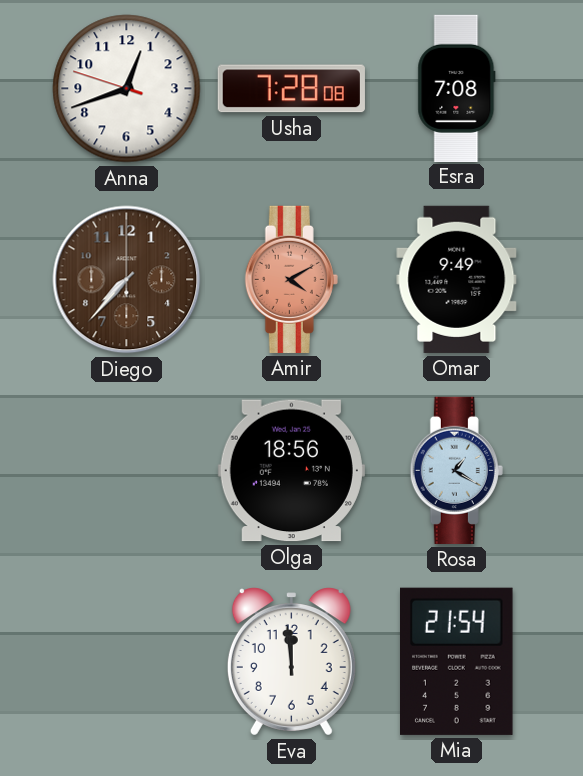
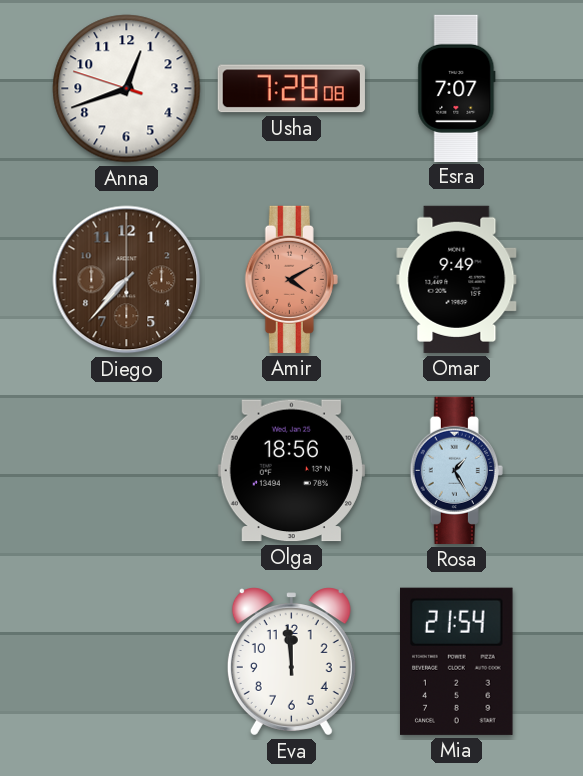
Esra: 7:08 -> 7:07
Rosa: 1:20 -> 1:25
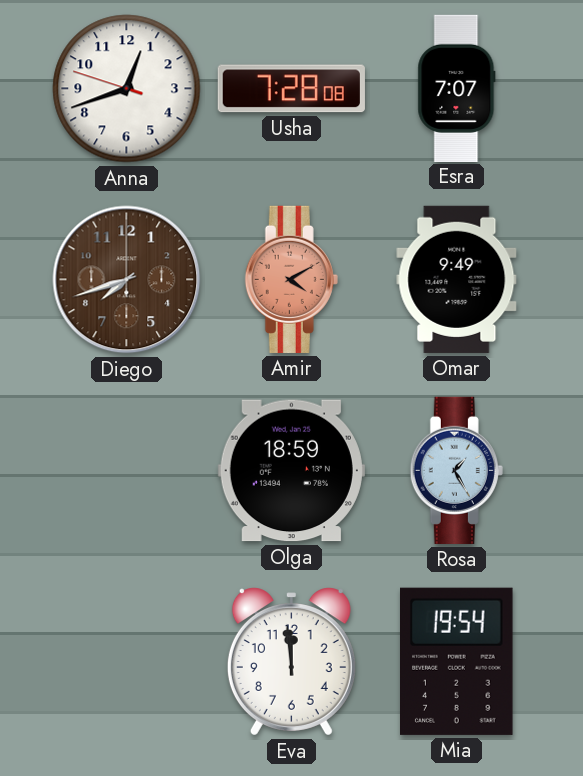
Diego: 7:37 -> 7:42
Olga: 18:56 -> 18:59
Mia: 21:54 -> 19:54
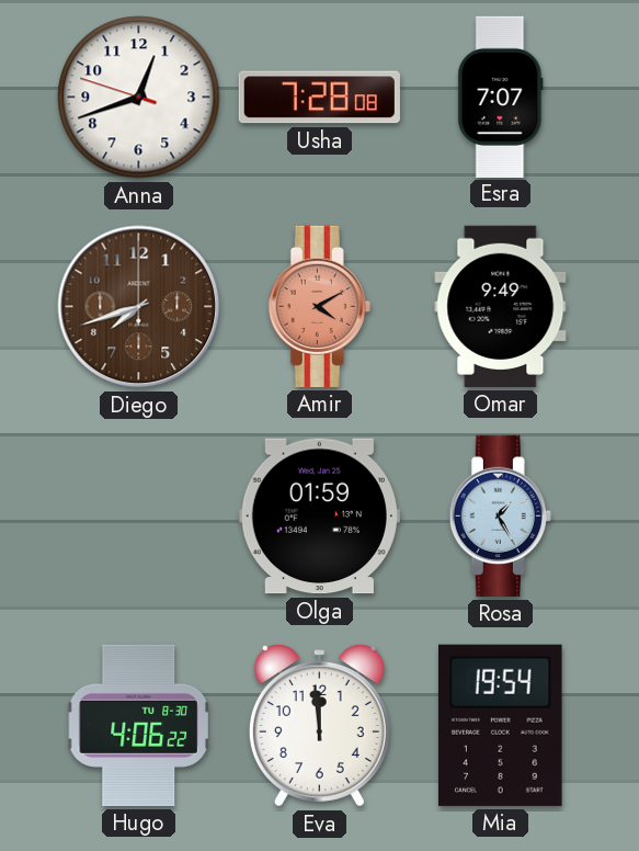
Olga: 18:59 -> 01:59
Hugo: none -> 4:06
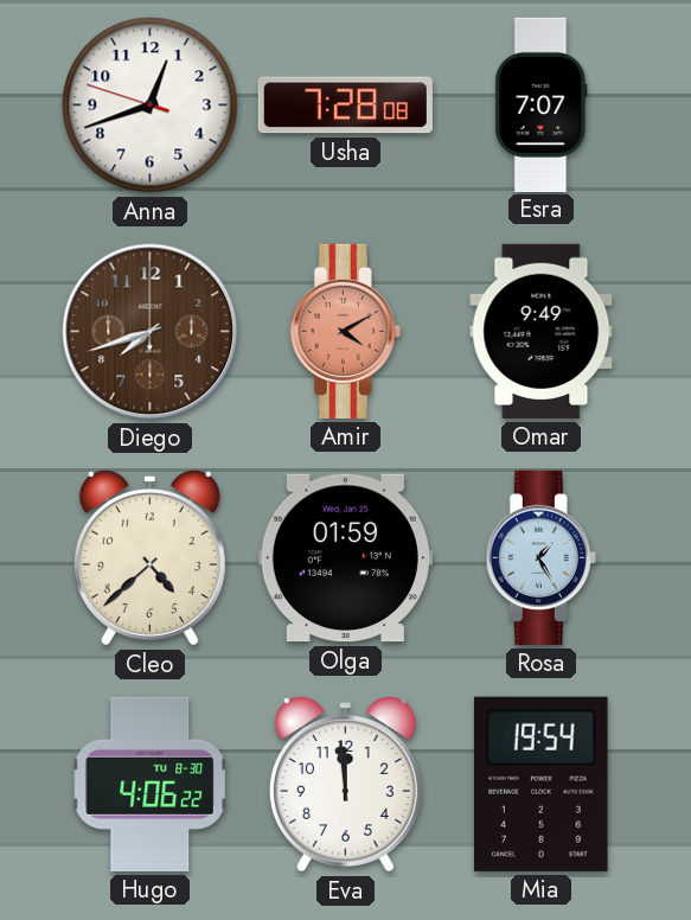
Cleo: none -> 4:38
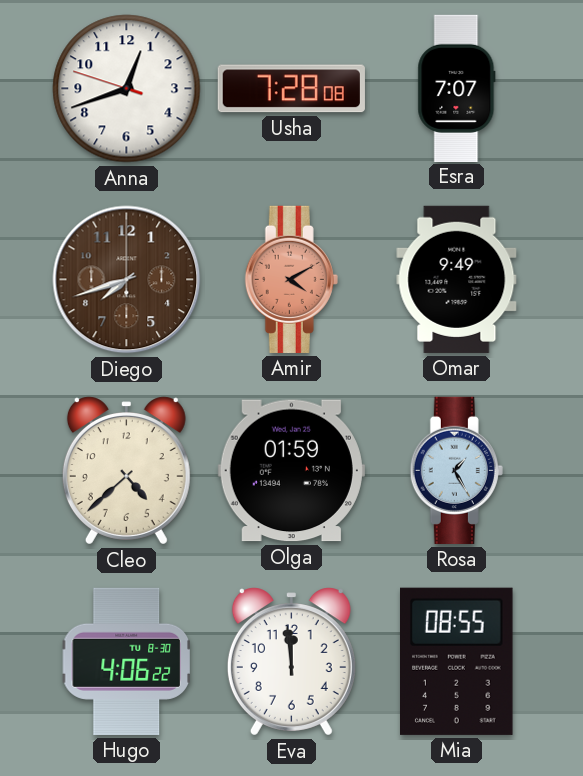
Mia: 19:54 -> 08:55
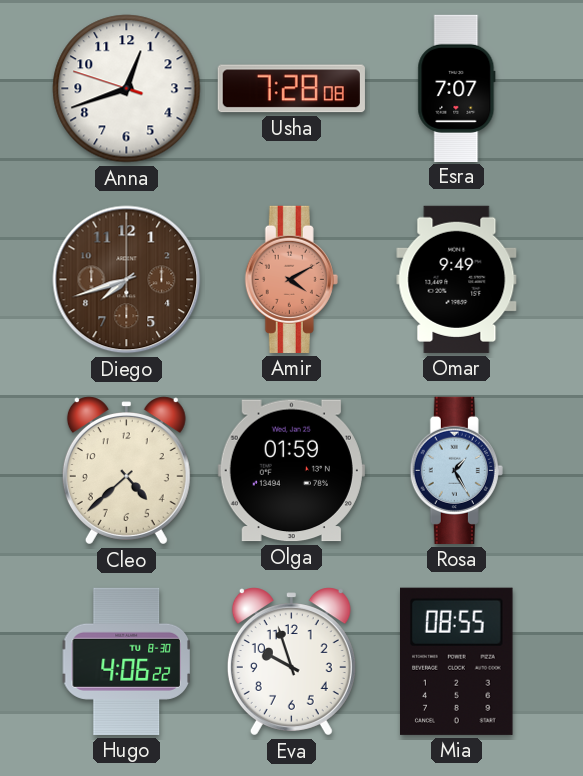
Eva: 11:59 -> 9:57
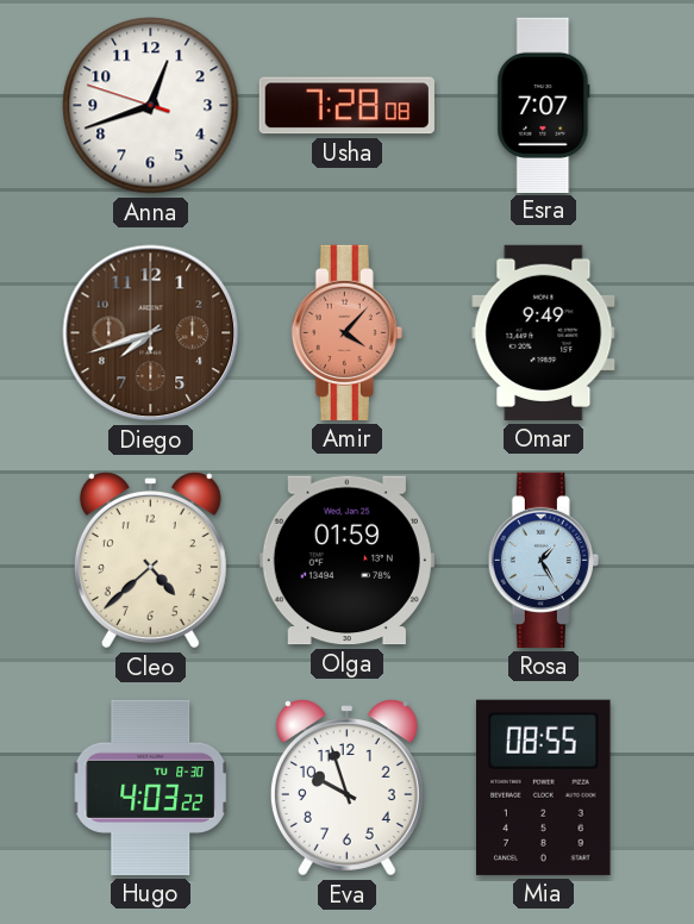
Amir: 4:10 -> 4:07
Hugo: 4:06 -> 4:03
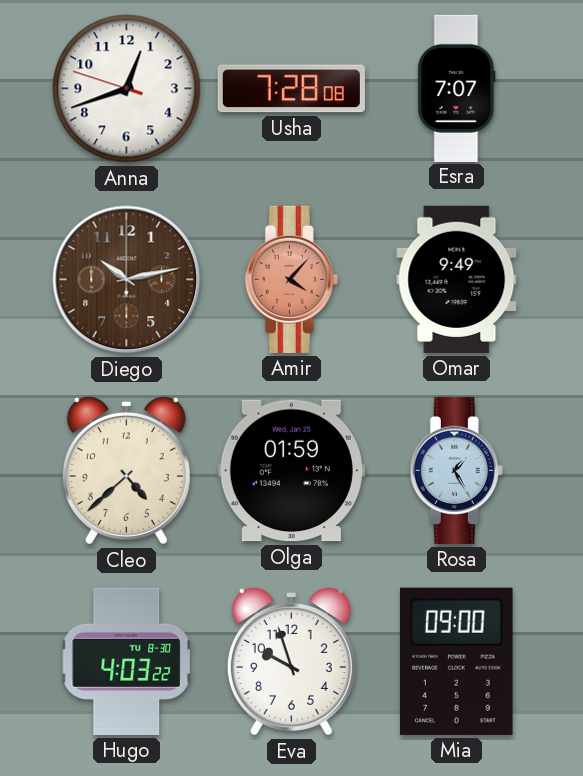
Diego: 7:42 -> 10:13
Mia: 08:55 -> 09:00
